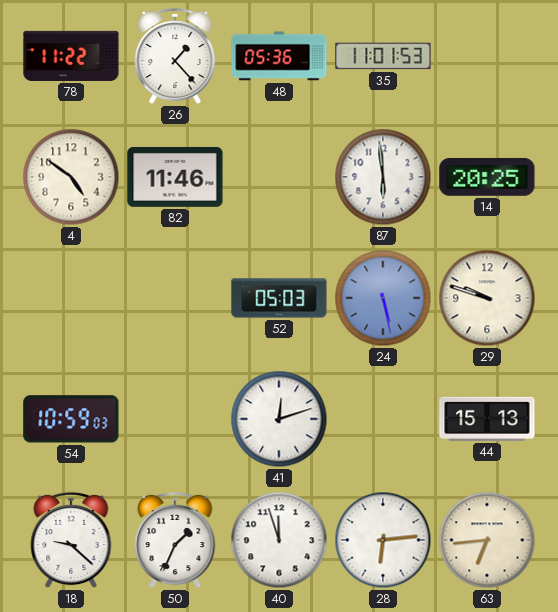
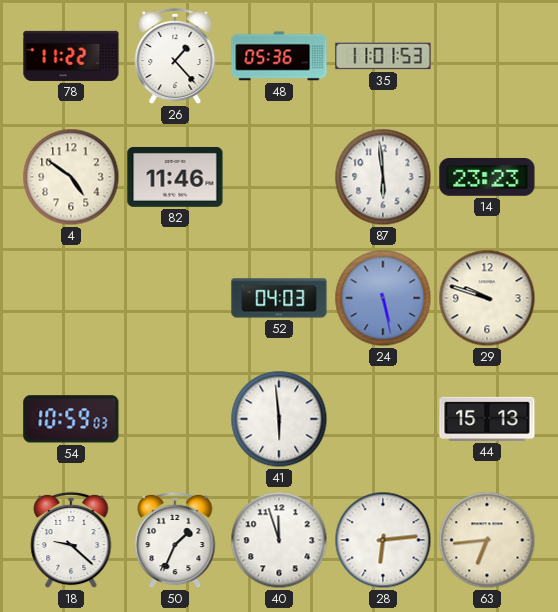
14: 20:25 -> 23:23
52: 05:03 -> 04:03
41: 12:12 -> 5:59
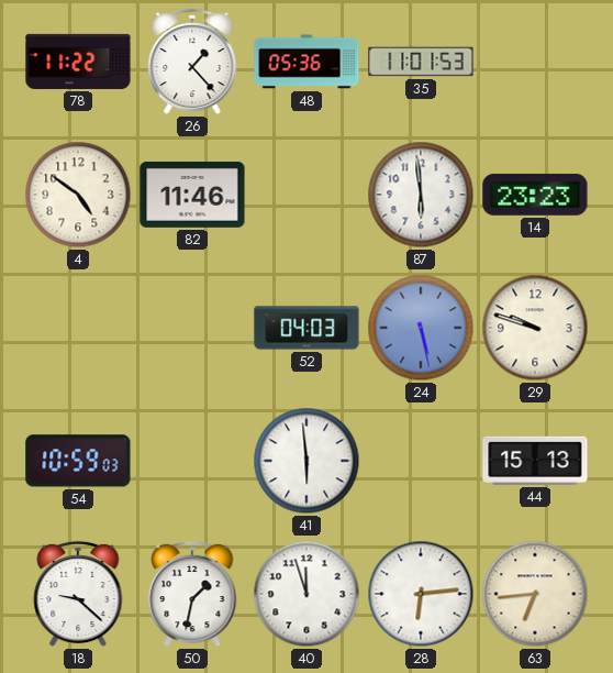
50: 1:34 -> 1:32
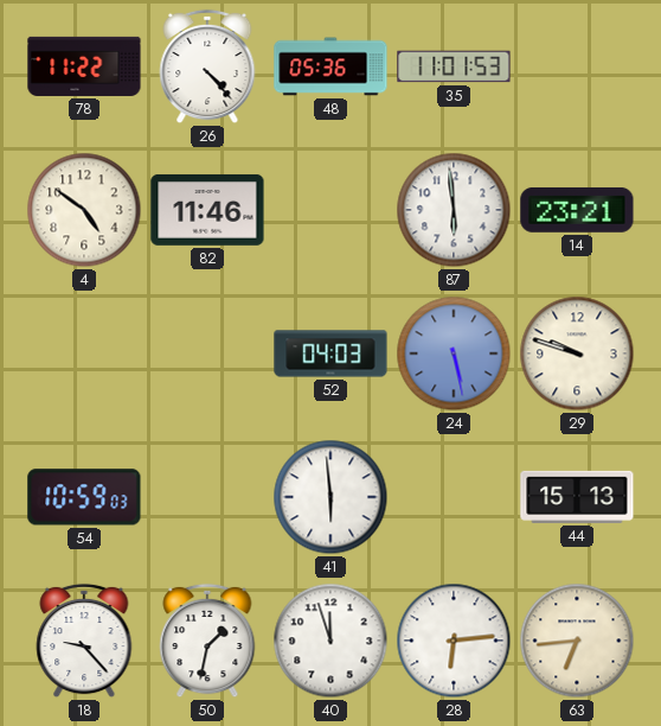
26: 1:23 -> 4:23
14: 23:23 -> 23:21
18: 9:22 -> 9:23
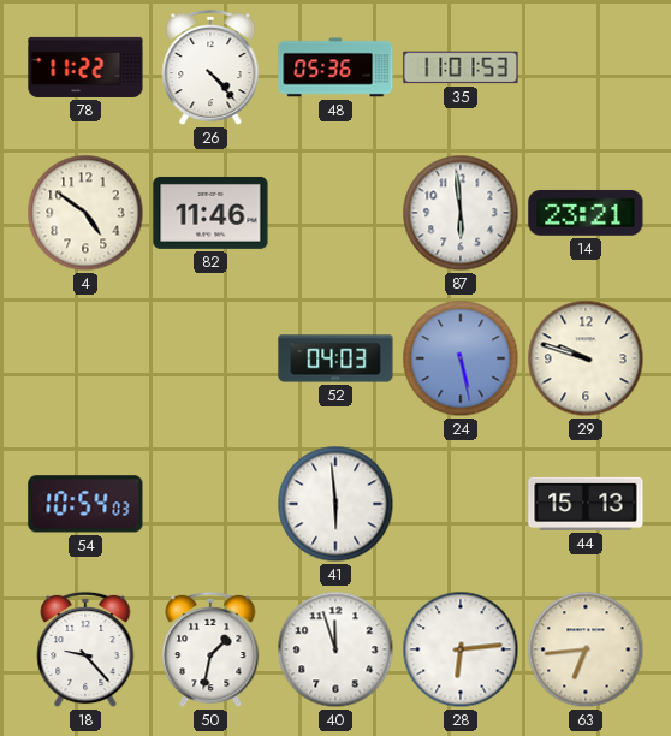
54: 10:59 -> 10:54
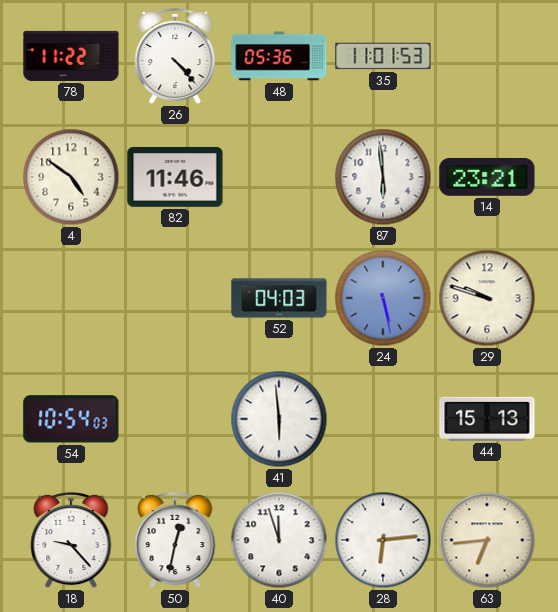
50: 1:32 -> 12:32
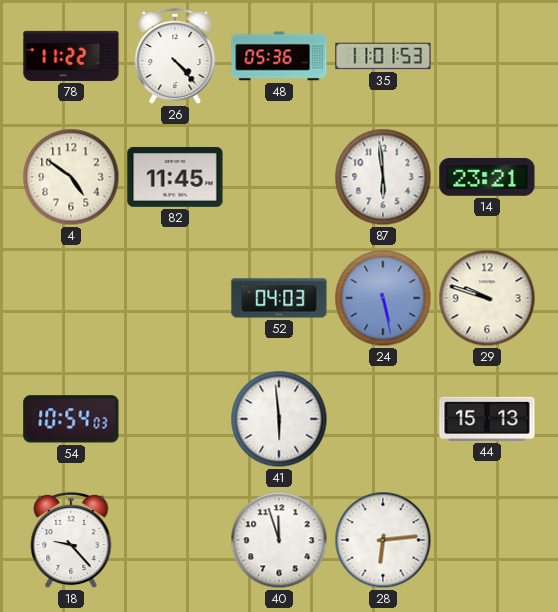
82: 11:46 -> 11:45
50: 12:32 -> none
63: 6:44 -> none
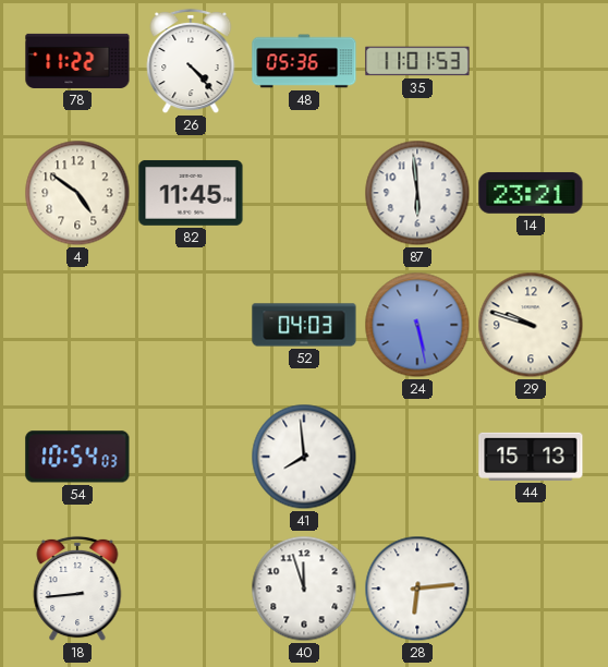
41: 5:59 -> 7:59
18: 9:23 -> 8:44
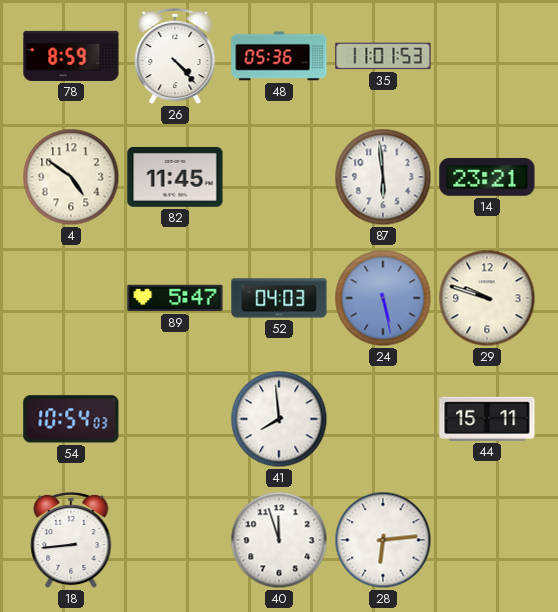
78: 11:22 -> 8:59
89: none -> 5:47
44: 15:13 -> 15:11
